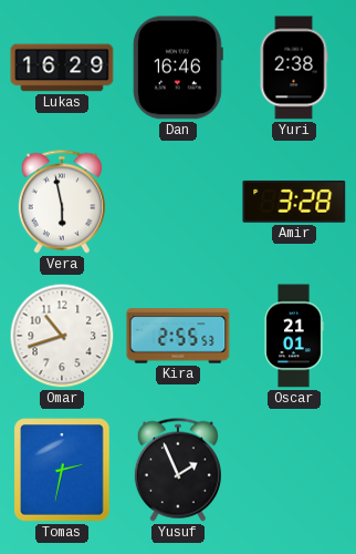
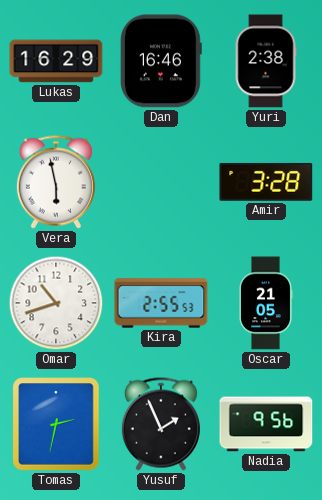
Oscar: 21:01 -> 21:05
Nadia: none -> 9:56
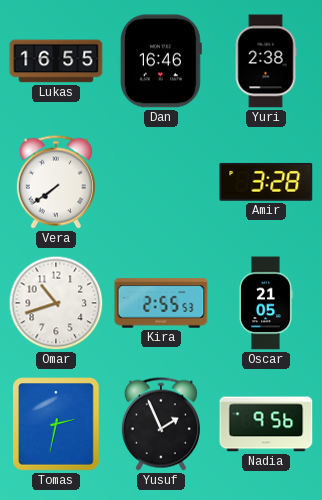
Lukas: 16:29 -> 16:55
Vera: 5:58 -> 7:39
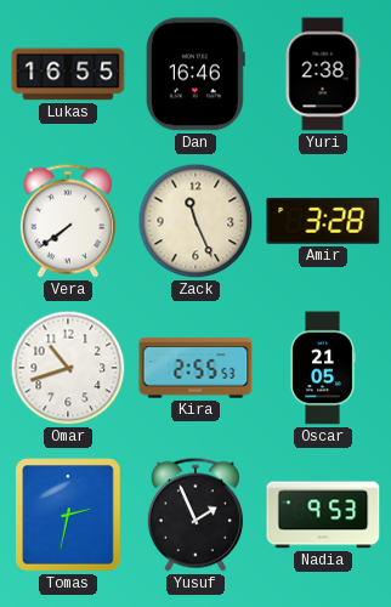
Zack: none -> 11:26
Nadia: 9:56 -> 9:53
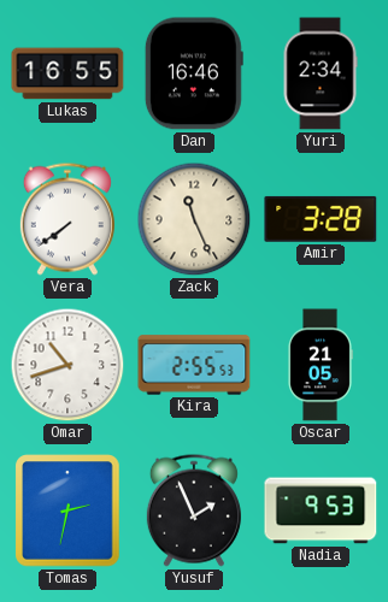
Yuri: 2:38 -> 2:34
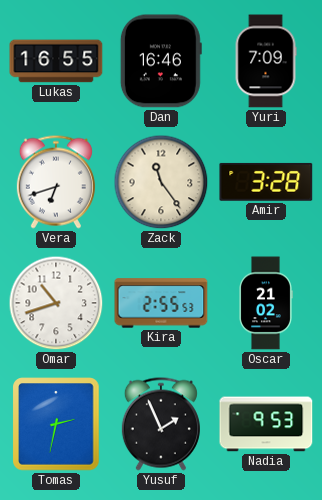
Yuri: 2:34 -> 7:09
Vera: 7:39 -> 6:42
Zack: 11:26 -> 11:24
Oscar: 21:05 -> 21:02
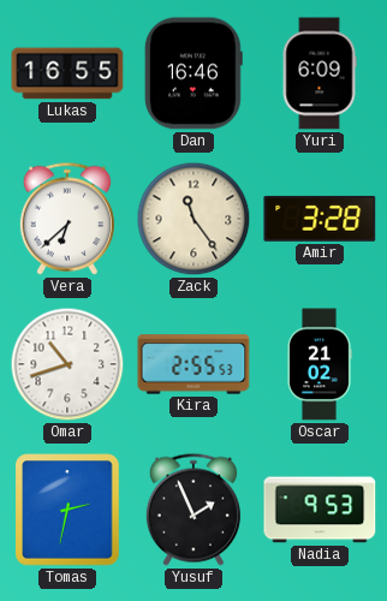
Yuri: 7:09 -> 6:09
Vera: 6:42 -> 6:38
